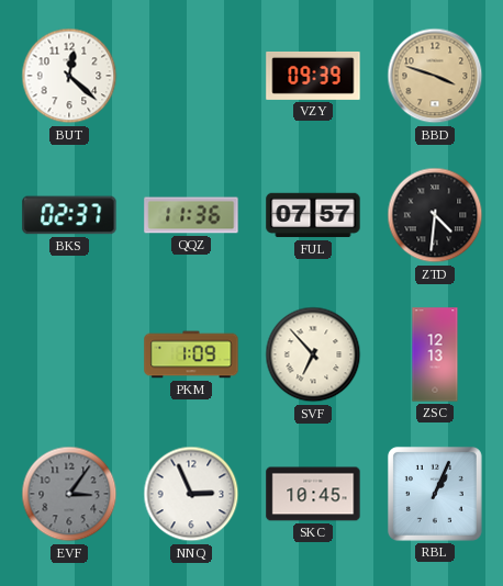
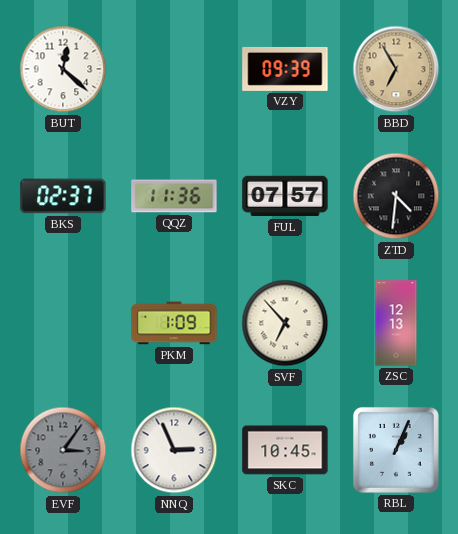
BBD: 3:48 -> 6:55
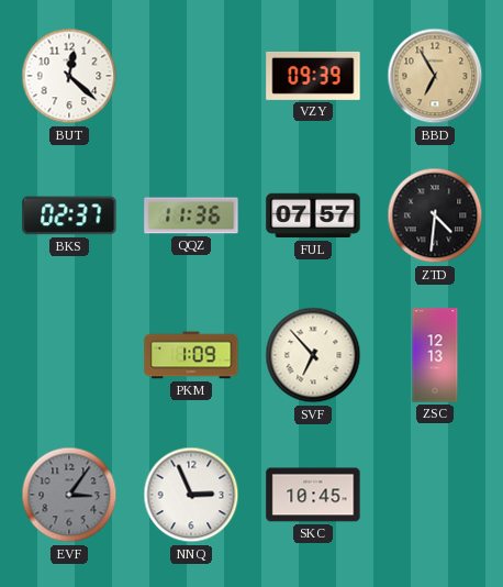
RBL: 1:04 -> none
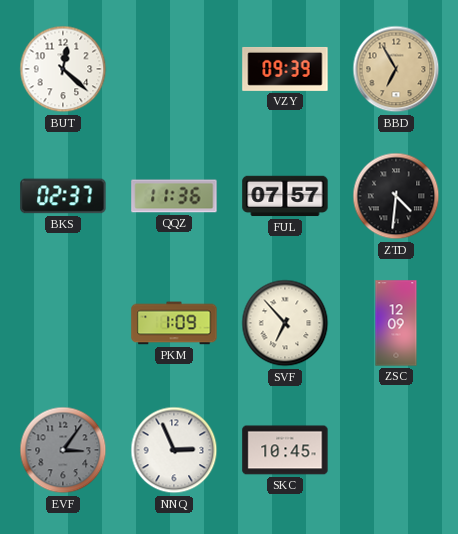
ZSC: 12:13 -> 12:09
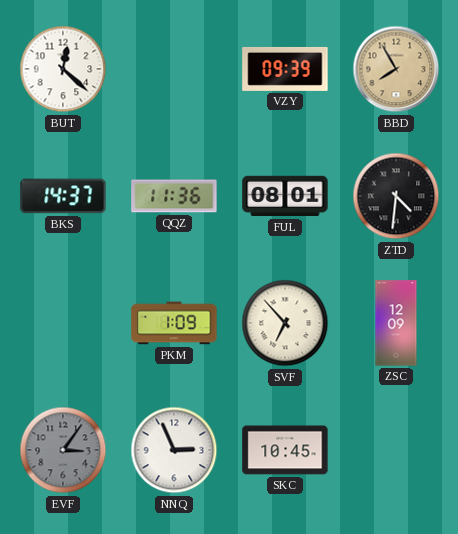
BBD: 6:55 -> 7:55
BKS: 02:37 -> 14:37
FUL: 07:57 -> 08:01
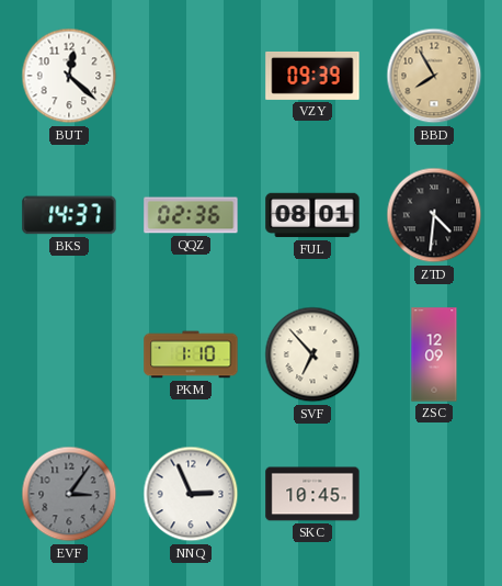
QQZ: 11:36 -> 02:36
PKM: 1:09 -> 1:10
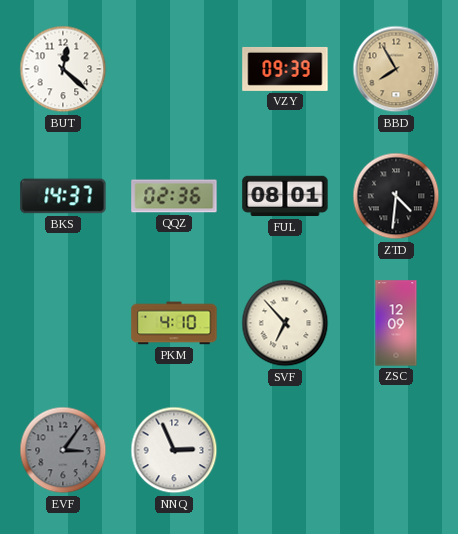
PKM: 1:10 -> 4:10
SKC: 10:45 -> none
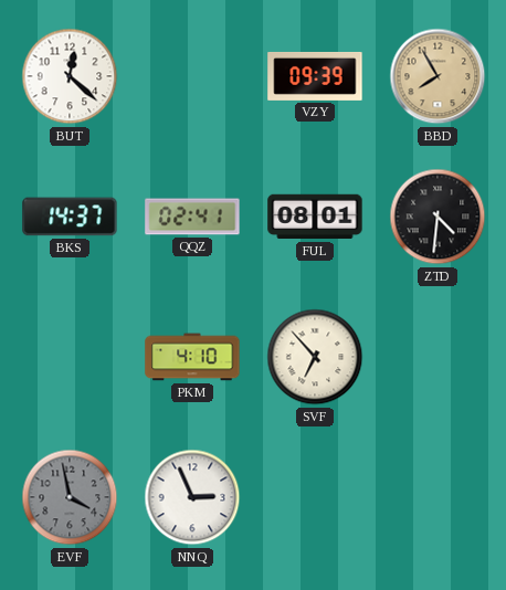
QQZ: 02:36 -> 02:41
ZSC: 12:09 -> none
EVF: 3:06 -> 3:58
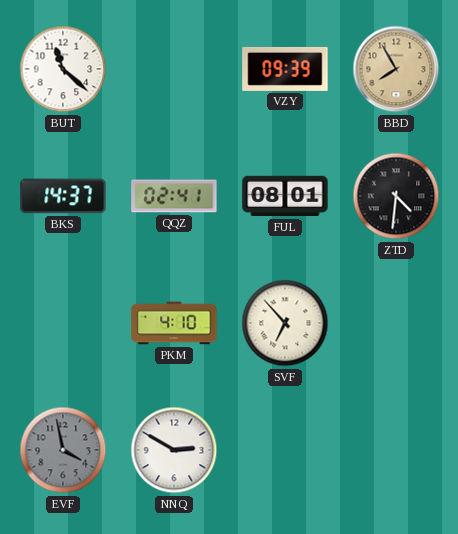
BUT: 12:22 -> 11:22
NNQ: 2:56 -> 2:50
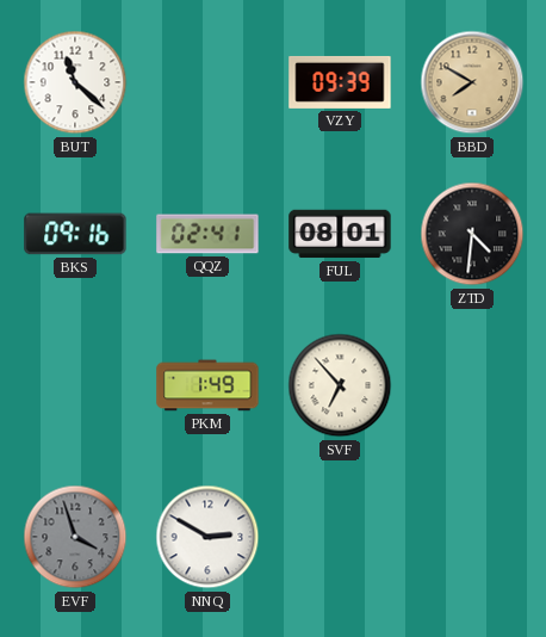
BBD: 7:55 -> 7:50
BKS: 14:37 -> 09:16
PKM: 4:10 -> 1:49
EVF: 3:58 -> 3:57
